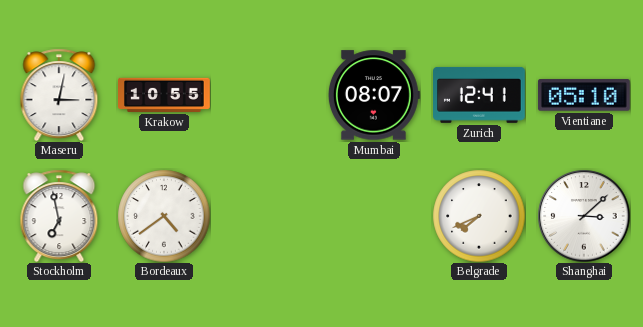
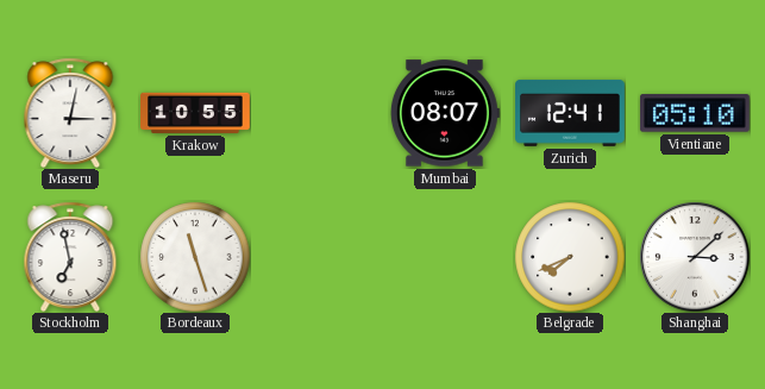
Bordeaux: 4:39 -> 11:27
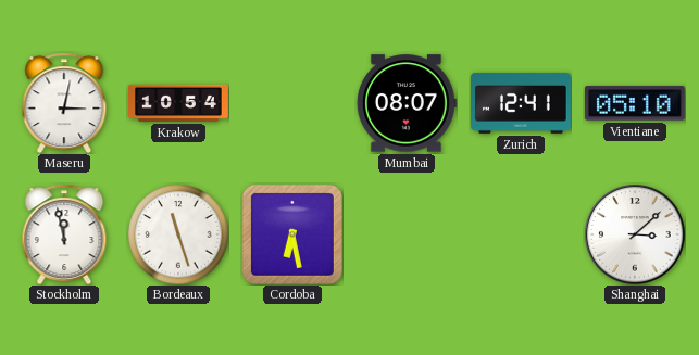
Krakow: 10:55 -> 10:54
Stockholm: 6:58 -> 11:58
Cordoba: none -> 6:28
Belgrade: 7:41 -> none
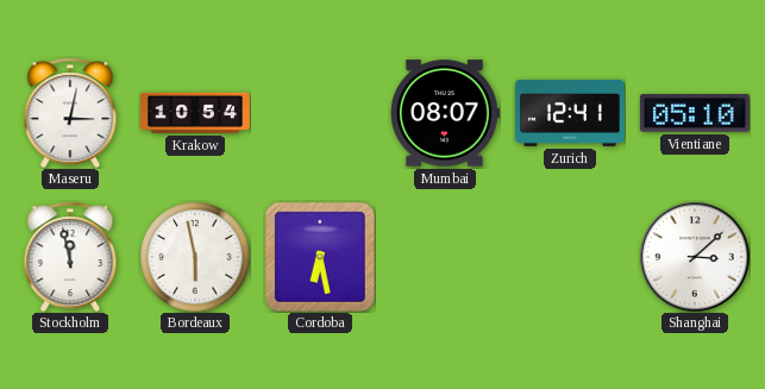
Bordeaux: 11:27 -> 5:58
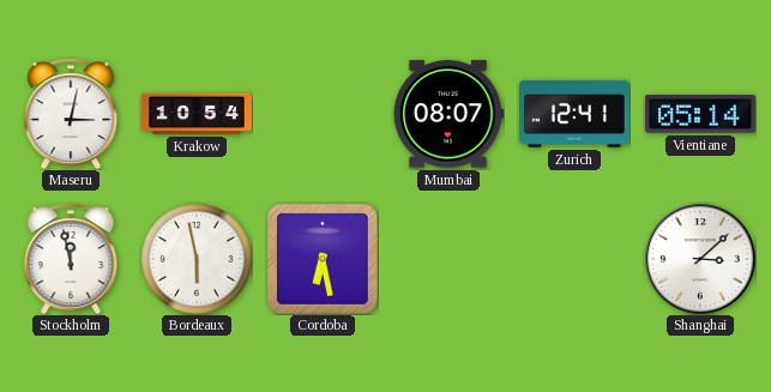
Vientiane: 05:10 -> 05:14
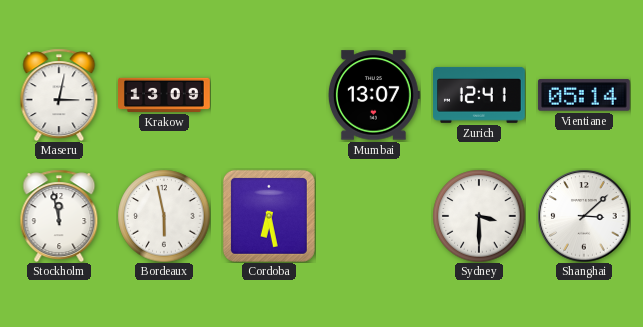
Krakow: 10:54 -> 13:09
Mumbai: 08:07 -> 13:07
Sydney: none -> 3:30
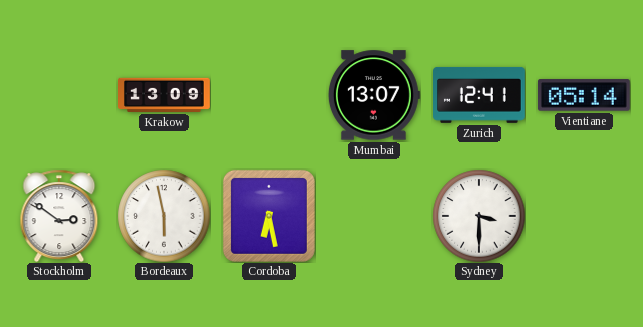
Maseru: 3:02 -> none
Stockholm: 11:58 -> 2:51
Shanghai: 3:08 -> none
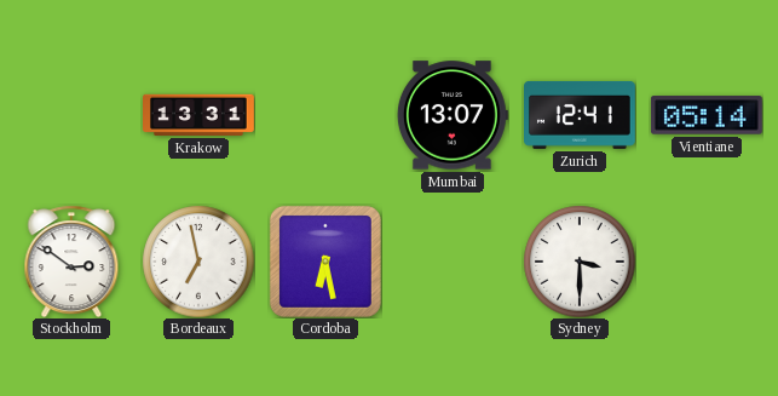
Krakow: 13:09 -> 13:31
Bordeaux: 5:58 -> 6:58
